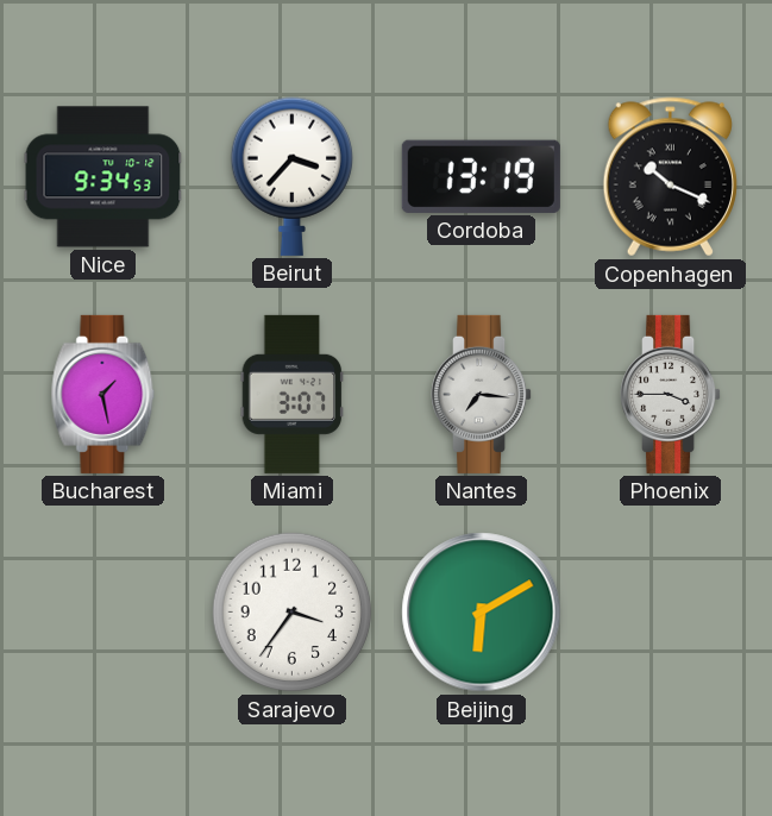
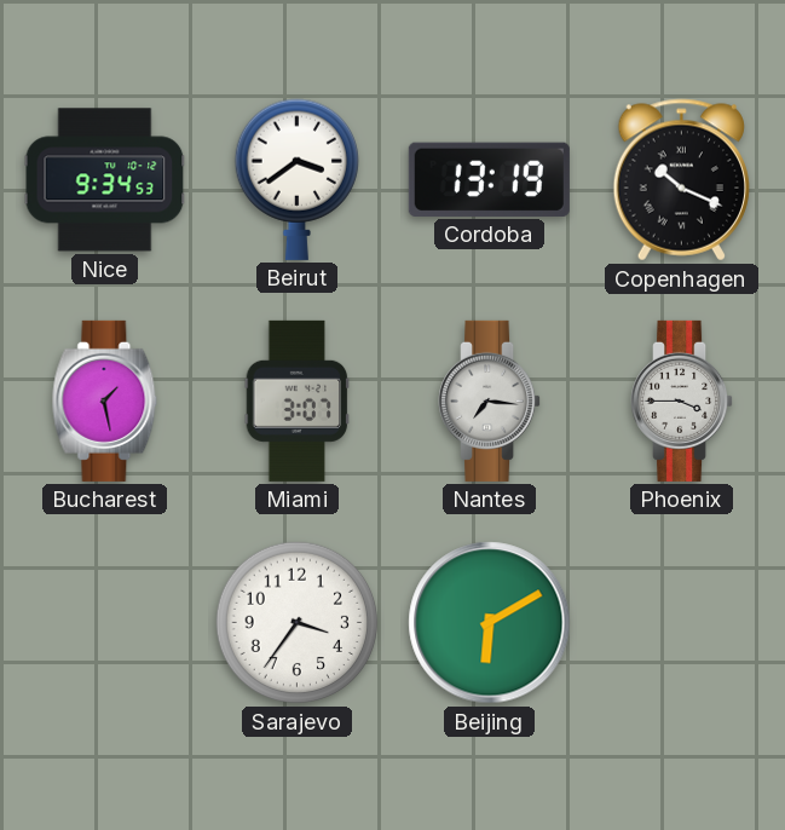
Beirut: 3:37 -> 3:39
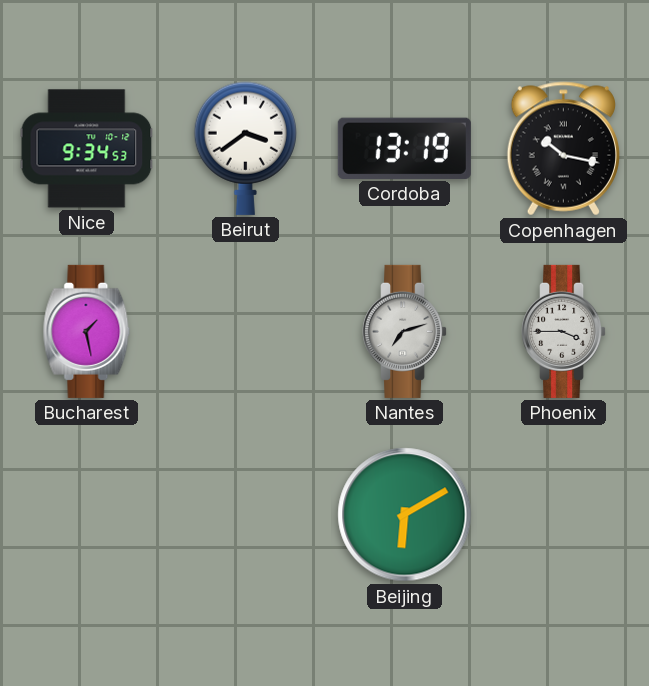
Copenhagen: 10:19 -> 10:17
Miami: 3:07 -> none
Nantes: 7:16 -> 7:12
Sarajevo: 3:36 -> none
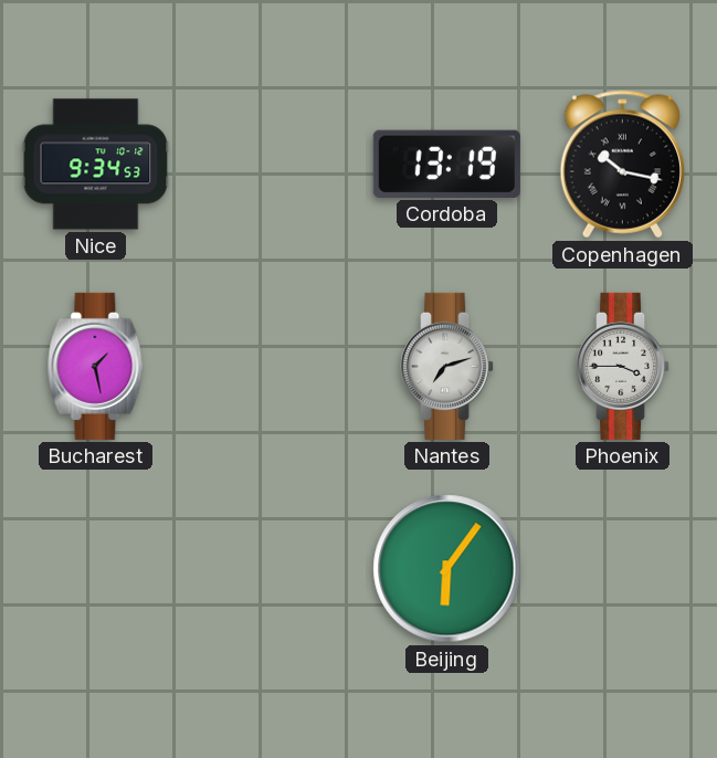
Beirut: 3:39 -> none
Beijing: 6:10 -> 6:06
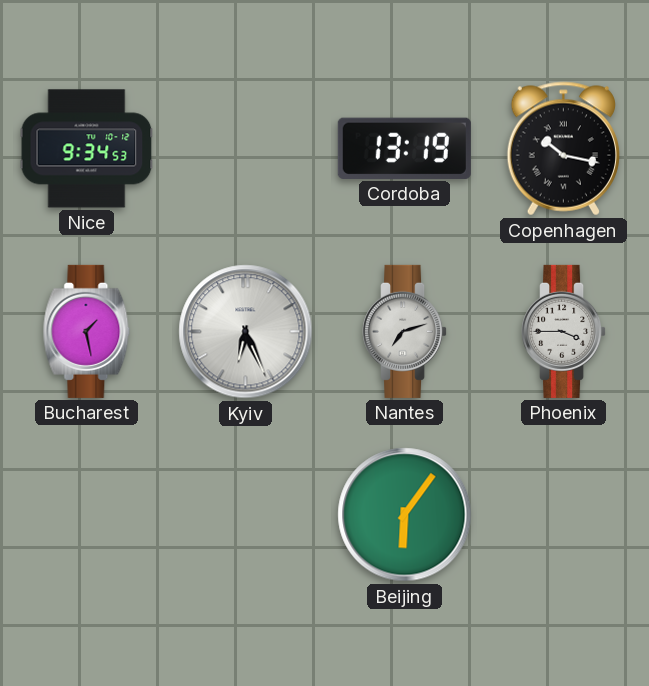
Kyiv: none -> 6:26
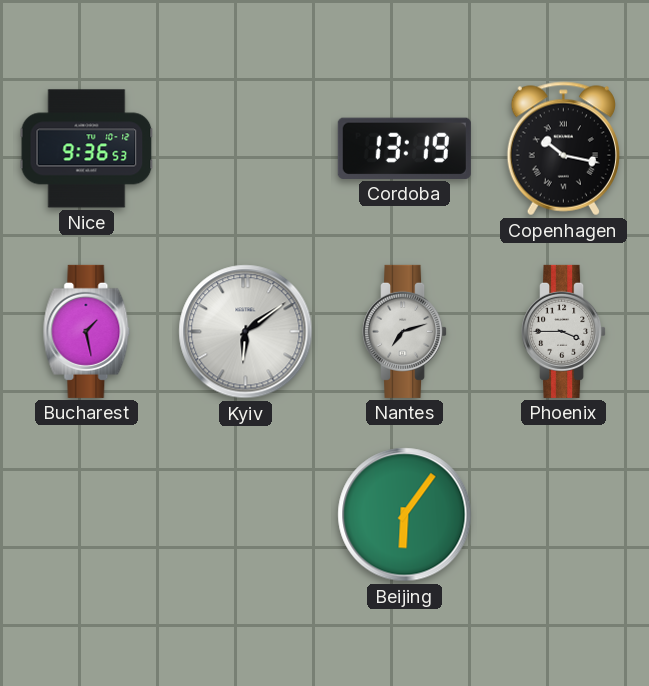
Nice: 9:34 -> 9:36
Kyiv: 6:26 -> 6:09
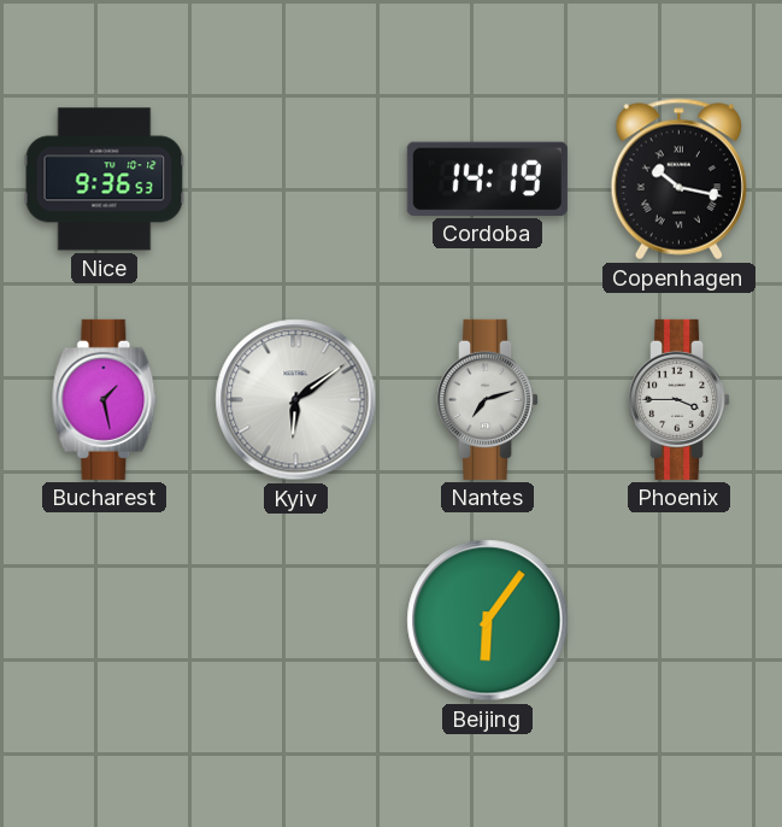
Cordoba: 13:19 -> 14:19
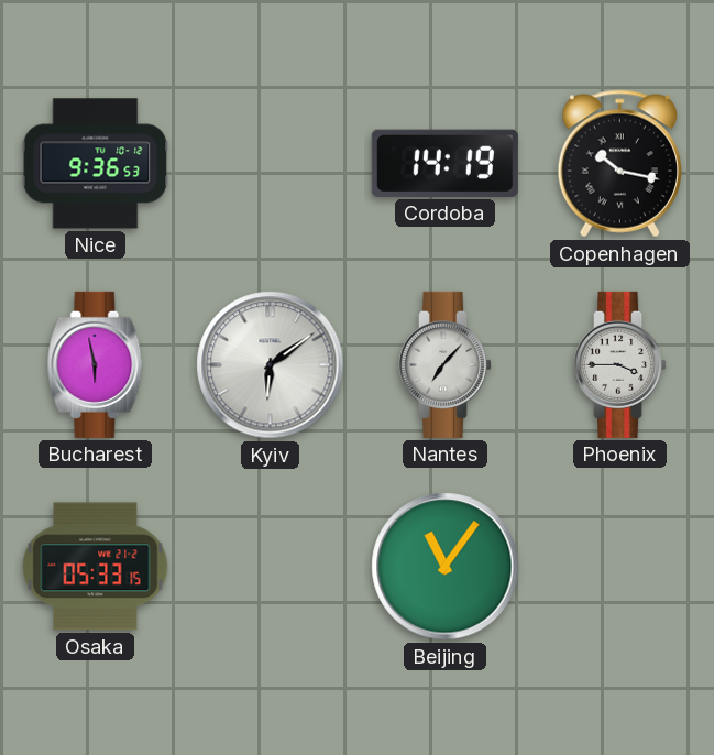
Bucharest: 1:28 -> 5:58
Nantes: 7:12 -> 7:07
Osaka: none -> 05:33
Beijing: 6:06 -> 11:06
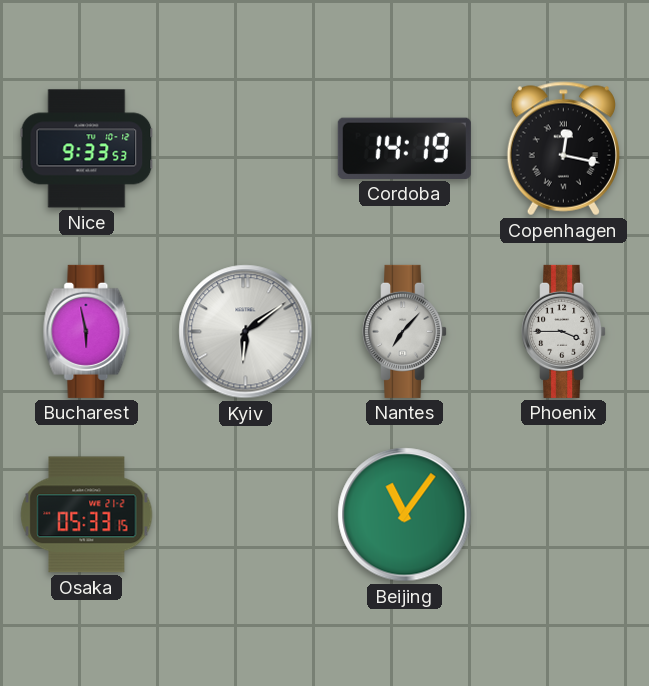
Nice: 9:36 -> 9:33
Copenhagen: 10:17 -> 12:17
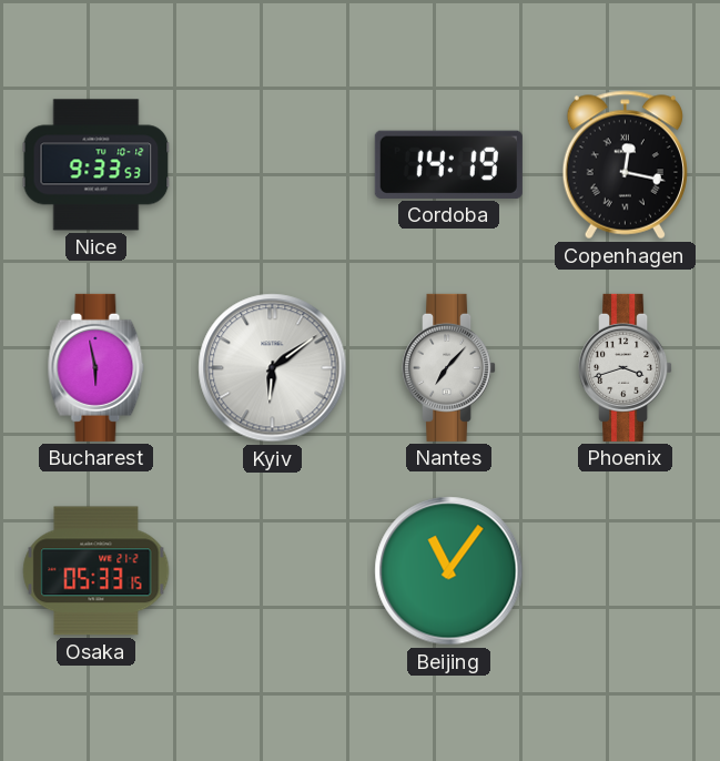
Phoenix: 3:45 -> 3:42
